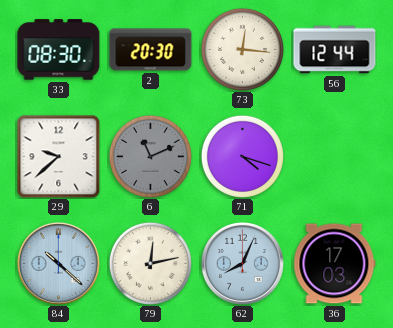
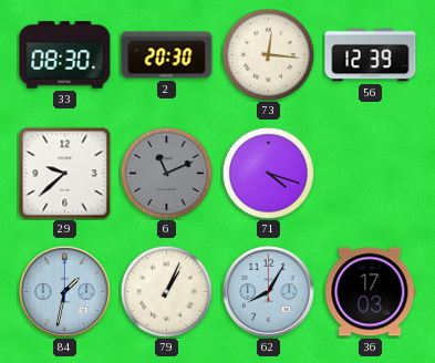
56: 12:44 -> 12:39
84: 10:22 -> 1:32
79: 12:13 -> 1:04
62: 8:04 -> 8:05
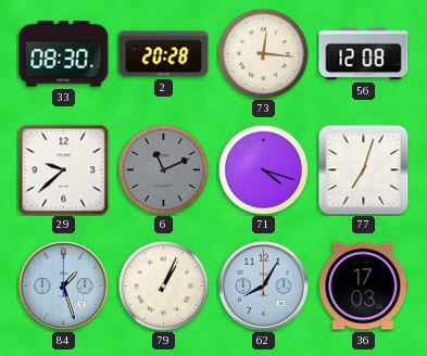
2: 20:30 -> 20:28
56: 12:39 -> 12:08
77: none -> 7:03
84: 1:32 -> 1:27
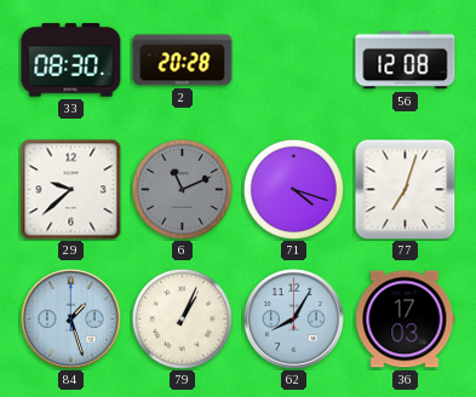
73: 12:16 -> none
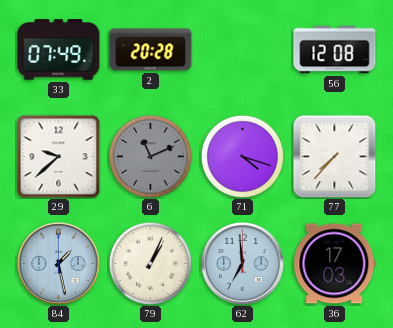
33: 08:30 -> 07:49
77: 7:03 -> 7:37
84: 1:27 -> 1:28
62: 8:05 -> 6:59
